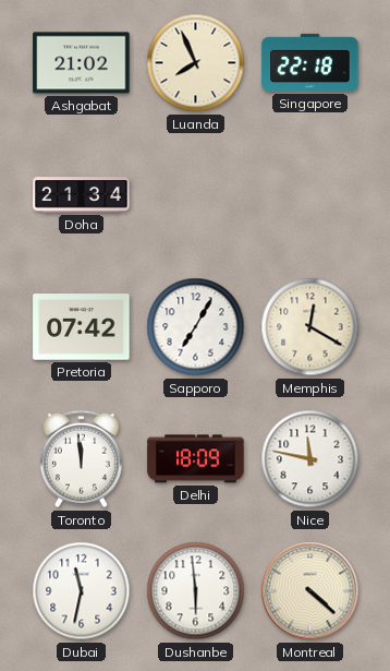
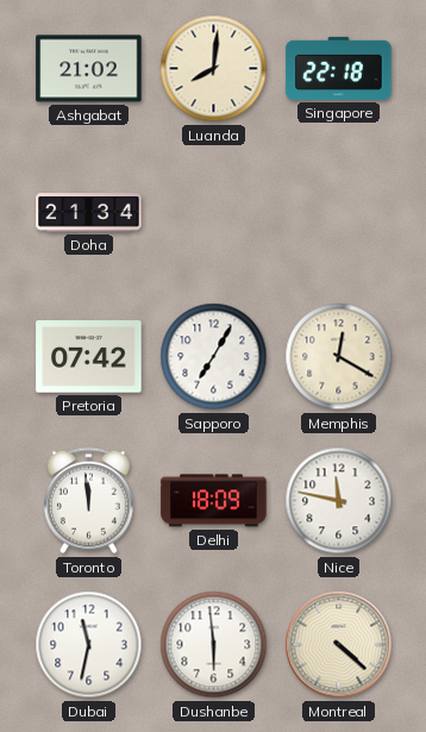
Luanda: 7:56 -> 8:01
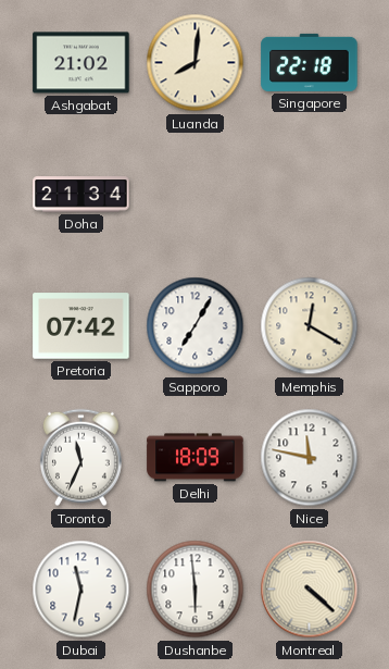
Toronto: 11:59 -> 11:34
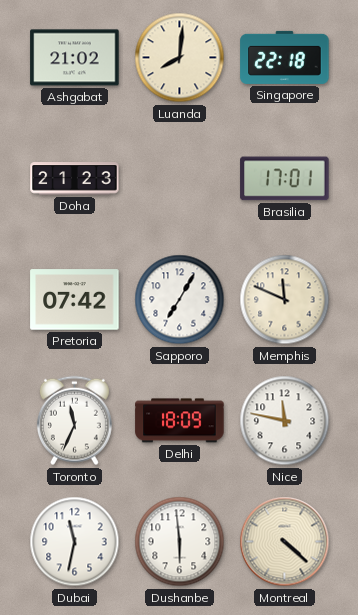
Doha: 21:34 -> 21:23
Brasilia: none -> 17:01
Memphis: 12:20 -> 11:49
